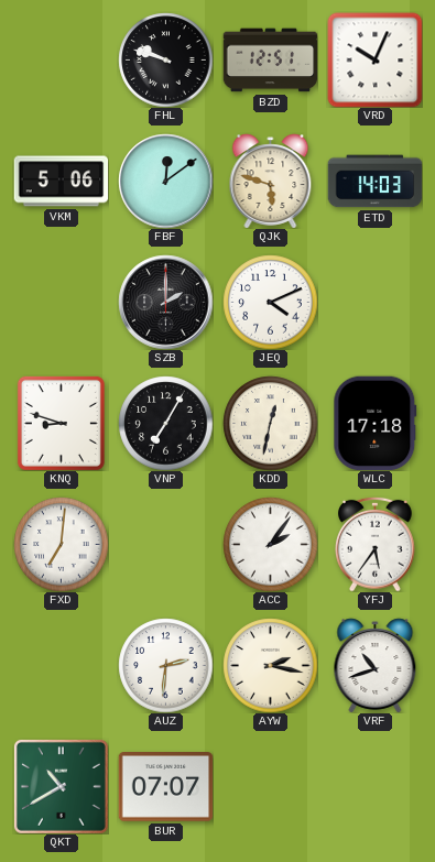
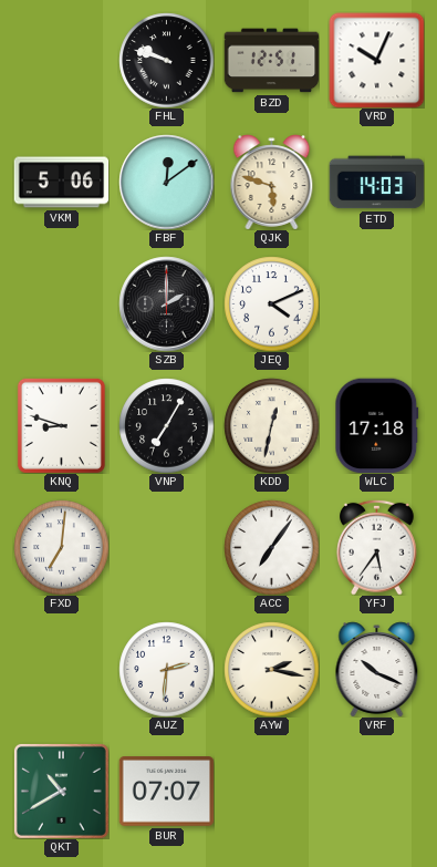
ACC: 2:06 -> 7:06
VRF: 10:42 -> 10:19
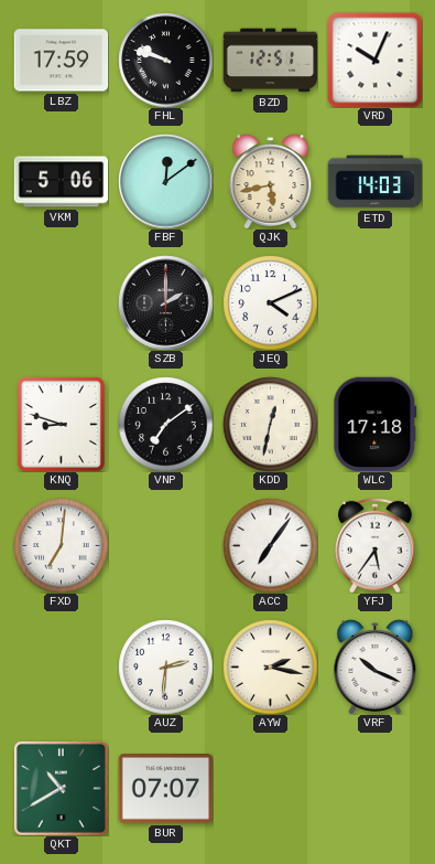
LBZ: none -> 17:59
QJK: 5:48 -> 5:43
VNP: 7:05 -> 7:09
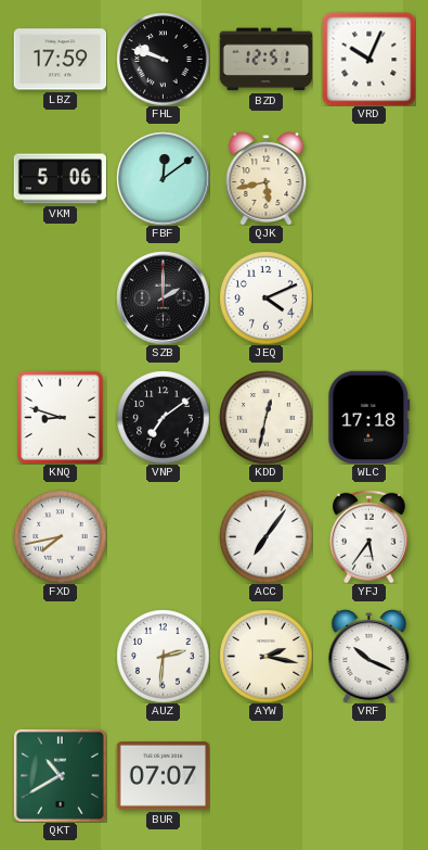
ETD: 14:03 -> none
FXD: 7:01 -> 7:43
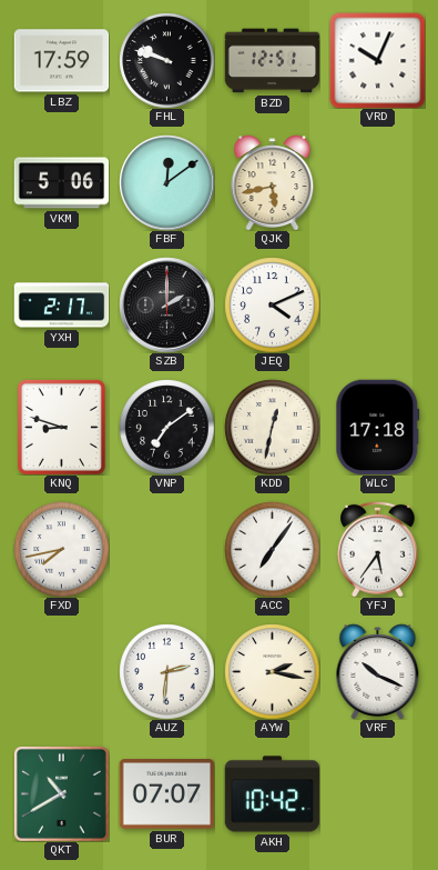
YXH: none -> 2:17
AKH: none -> 10:42
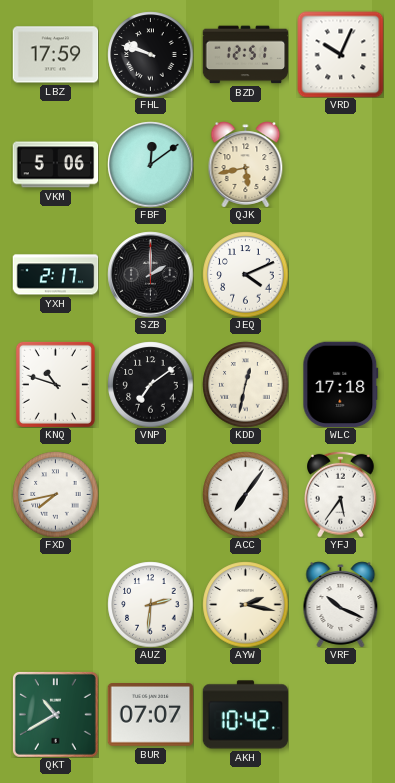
KNQ: 8:48 -> 10:48
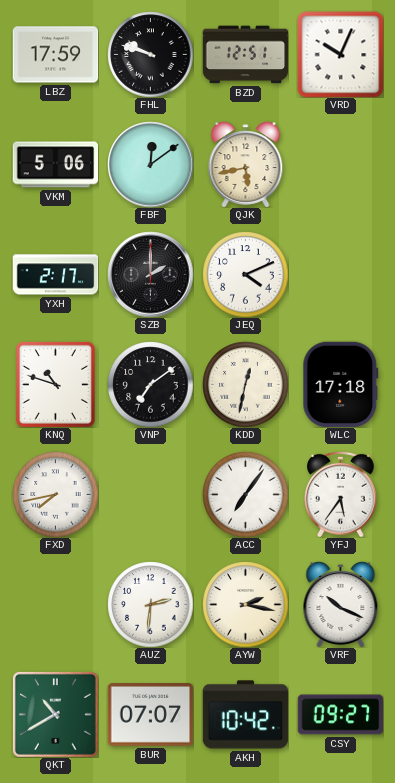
CSY: none -> 09:27
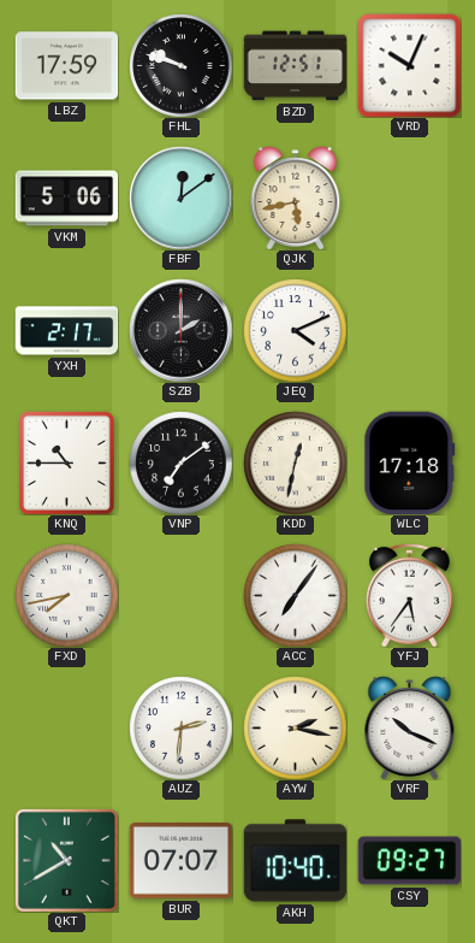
KNQ: 10:48 -> 10:45
AKH: 10:42 -> 10:40
